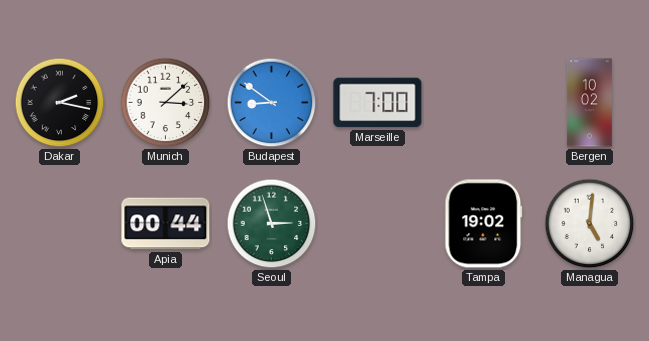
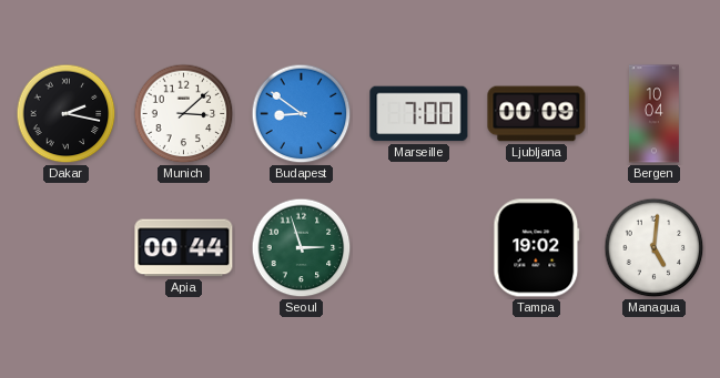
Ljubljana: none -> 00:09
Bergen: 10:02 -> 10:04
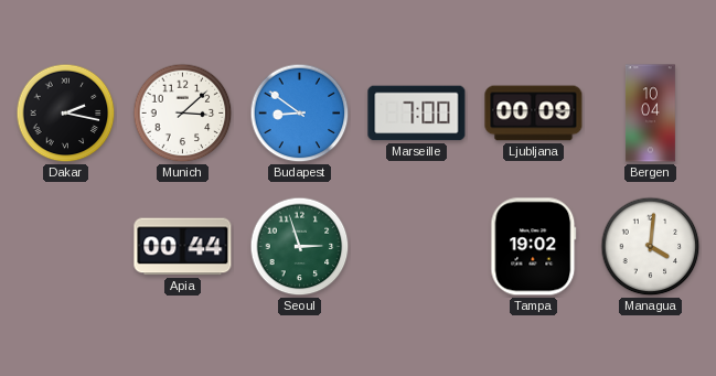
Managua: 5:01 -> 4:01
